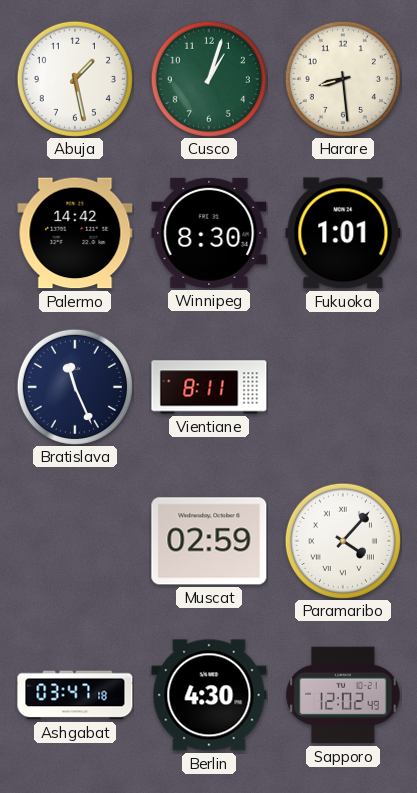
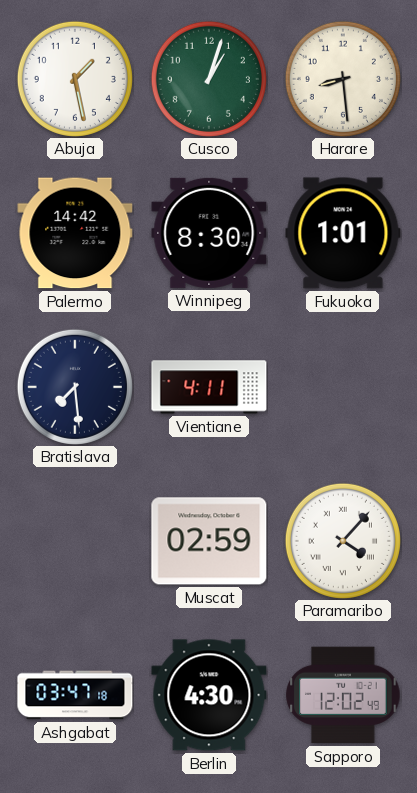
Bratislava: 11:26 -> 7:29
Vientiane: 8:11 -> 4:11
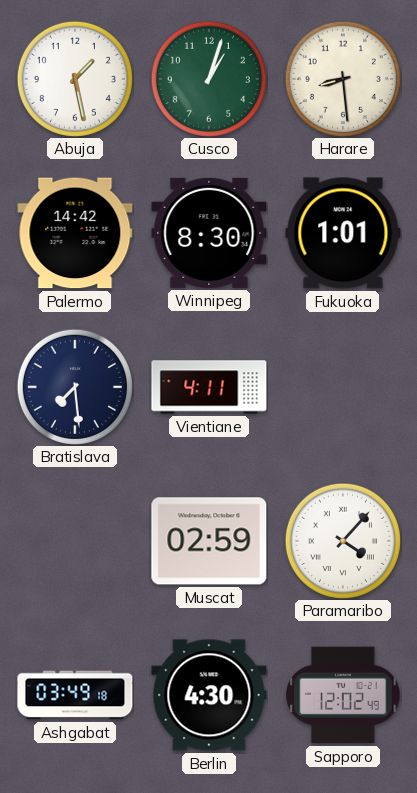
Ashgabat: 03:47 -> 03:49
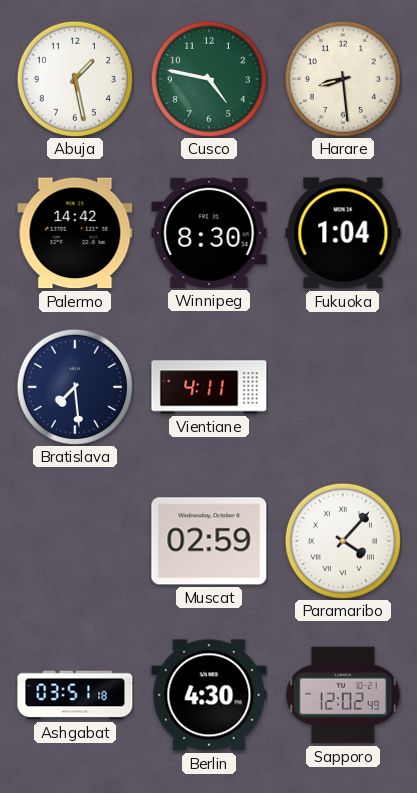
Cusco: 1:03 -> 4:47
Fukuoka: 1:01 -> 1:04
Ashgabat: 03:49 -> 03:51
